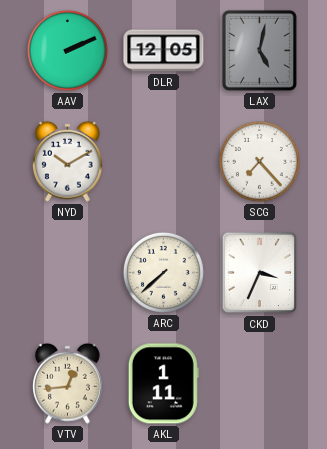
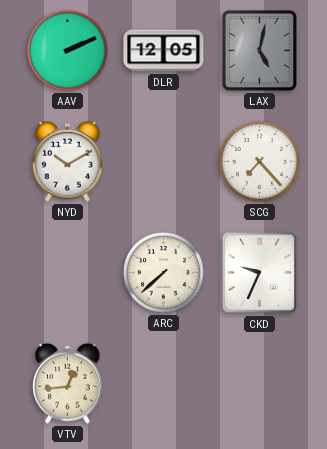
CKD: 3:34 -> 9:34
AKL: 1:11 -> none
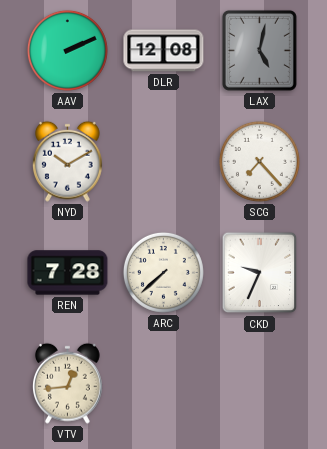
DLR: 12:05 -> 12:08
REN: none -> 7:28
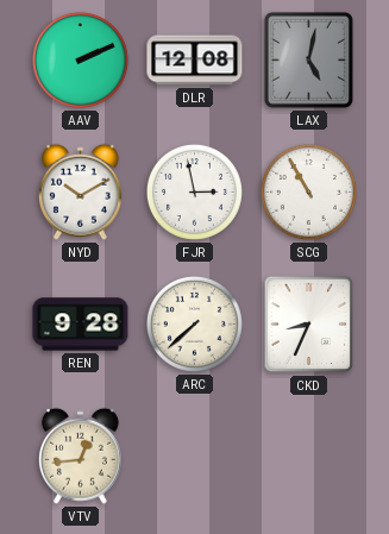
FJR: none -> 2:58
SCG: 7:23 -> 10:55
REN: 7:28 -> 9:28
CKD: 9:34 -> 8:34
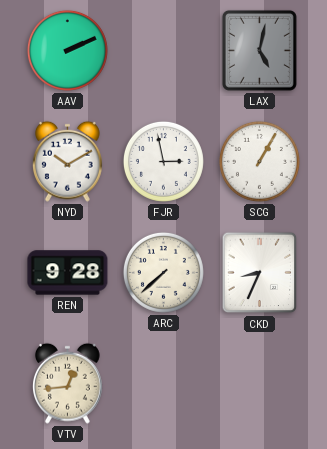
DLR: 12:08 -> none
SCG: 10:55 -> 1:05
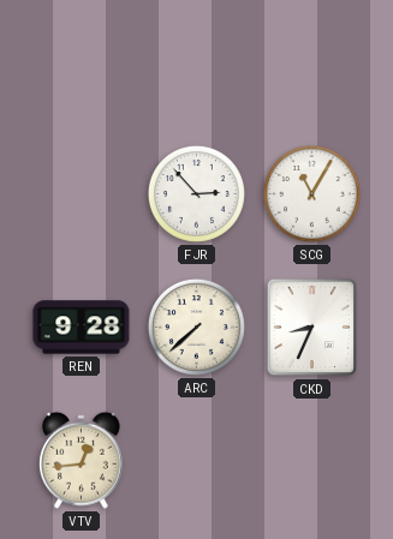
AAV: 2:11 -> none
LAX: 5:02 -> none
NYD: 10:10 -> none
FJR: 2:58 -> 2:53
SCG: 1:05 -> 11:05
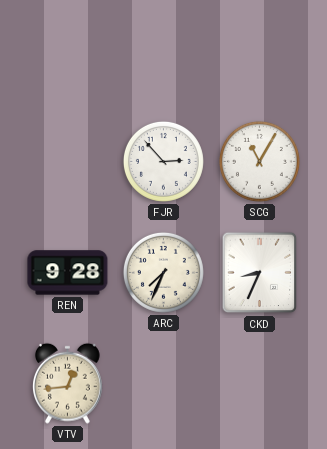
ARC: 7:38 -> 7:34
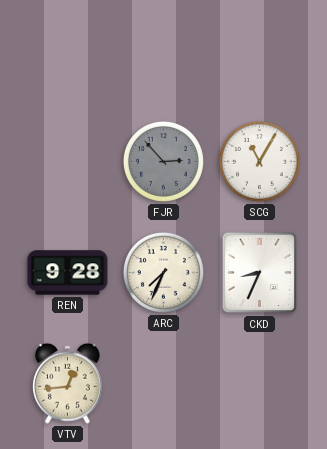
FJR dial: white -> grey
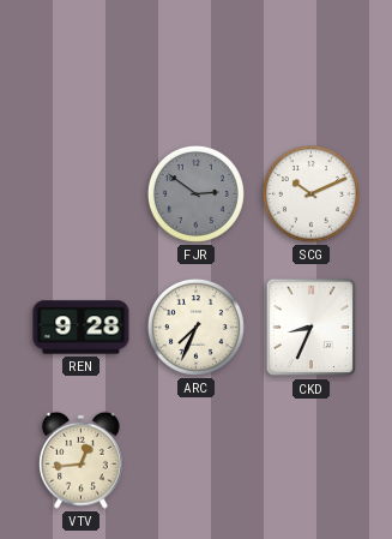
FJR: 2:53 -> 2:51
SCG: 11:05 -> 10:11
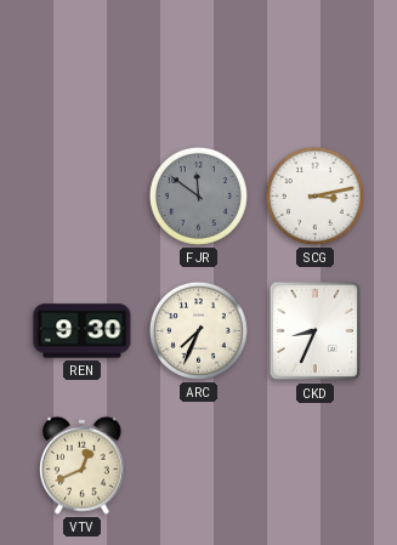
FJR: 2:51 -> 11:51
SCG: 10:11 -> 3:13
REN: 9:28 -> 9:30
VTV: 12:44 -> 12:41
